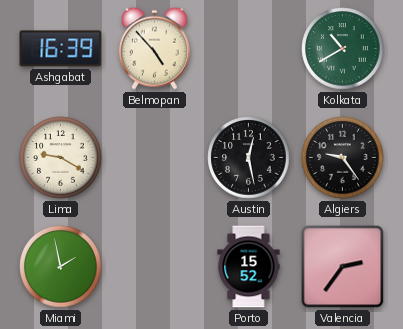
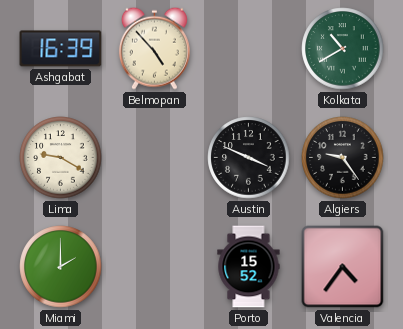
Austin: 12:28 -> 3:49
Miami: 1:58 -> 2:00
Valencia: 2:36 -> 4:36
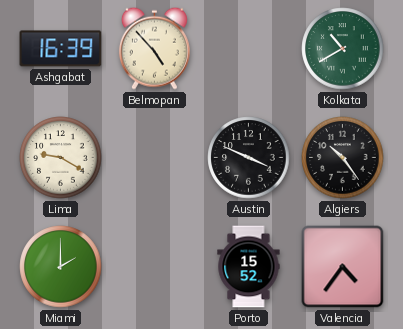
Algiers: 9:24 -> 10:24
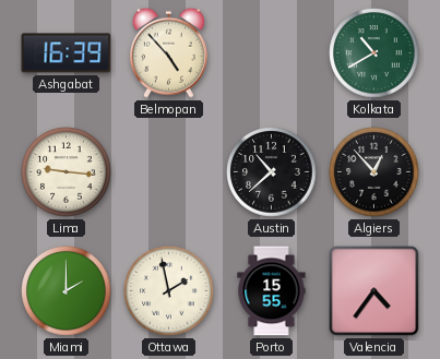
Lima: 9:20 -> 9:16
Austin: 3:49 -> 10:38
Algiers: 10:24 -> 12:53
Ottawa: none -> 1:58
Porto: 15:52 -> 15:55
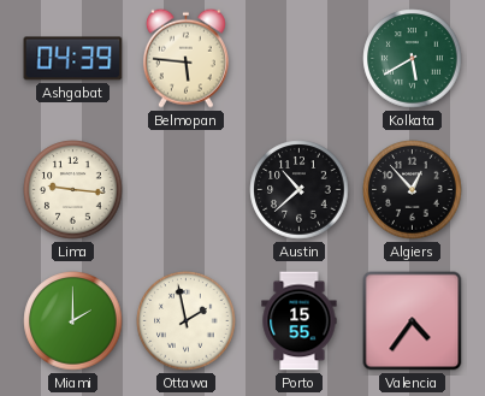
Ashgabat: 16:39 -> 04:39
Belmopan: 4:53 -> 5:46
Kolkata: 10:40 -> 5:40
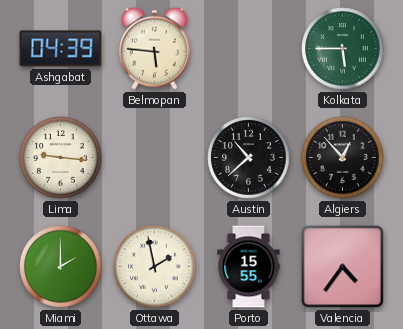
Kolkata: 5:40 -> 5:45
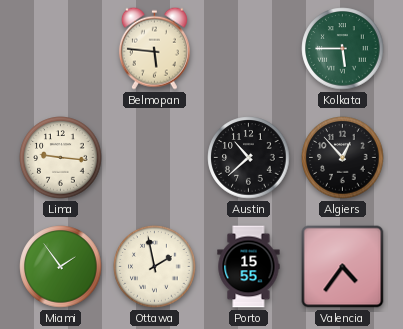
Ashgabat: 04:39 -> none
Miami: 2:00 -> 1:54
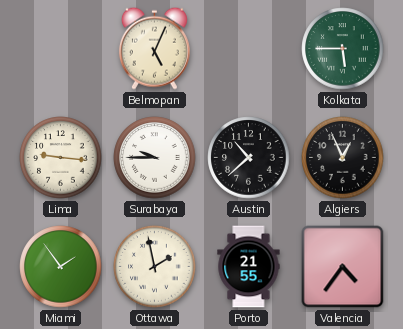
Belmopan: 5:46 -> 5:04
Surabaya: none -> 9:45
Algiers: 12:53 -> 12:56
Porto: 15:55 -> 21:55
